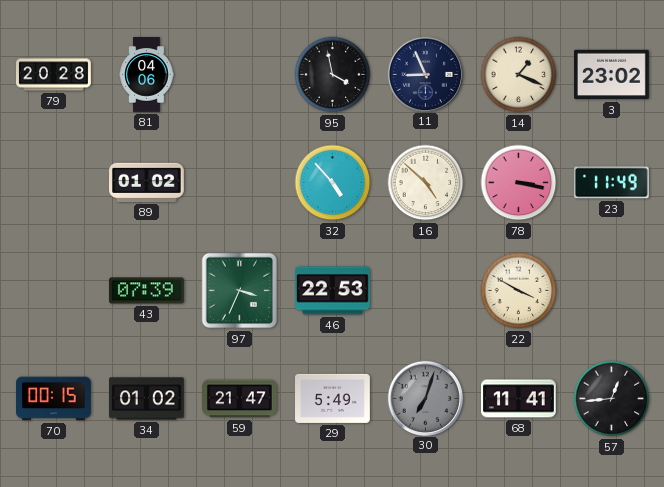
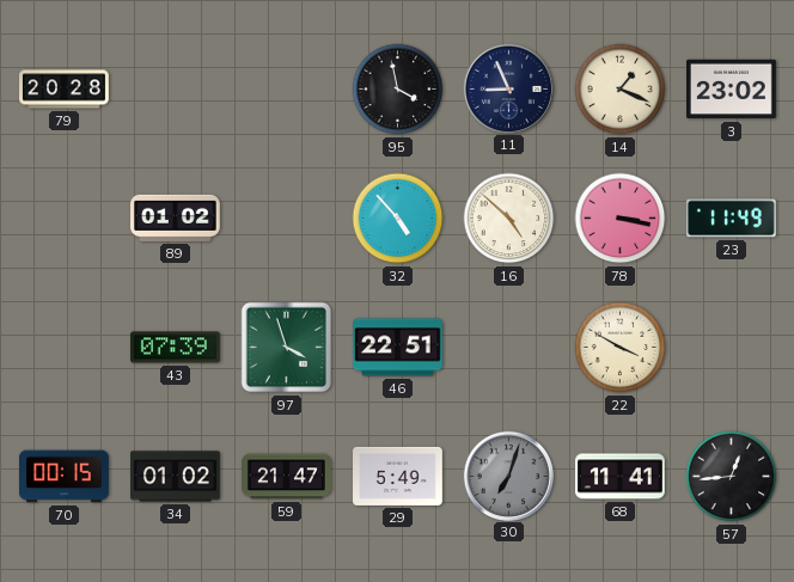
81: 04:06 -> none
97: 3:34 -> 3:57
46: 22:53 -> 22:51
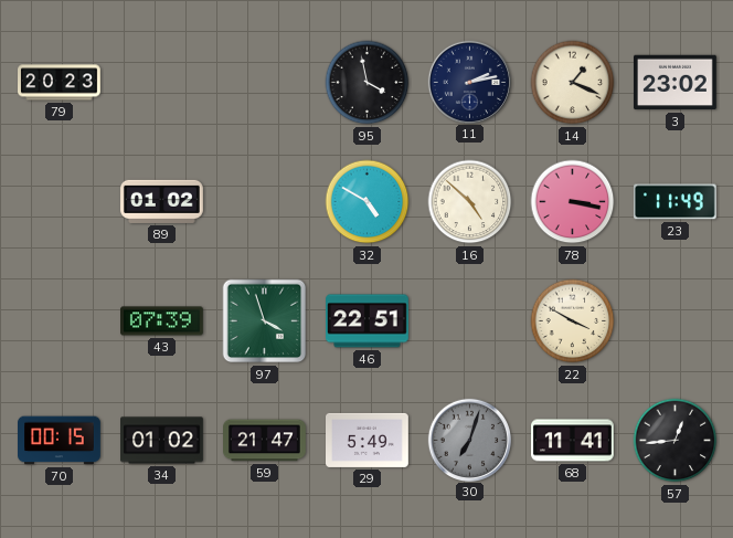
79: 20:28 -> 20:23
11: 8:56 -> 2:13
32: 4:53 -> 4:50
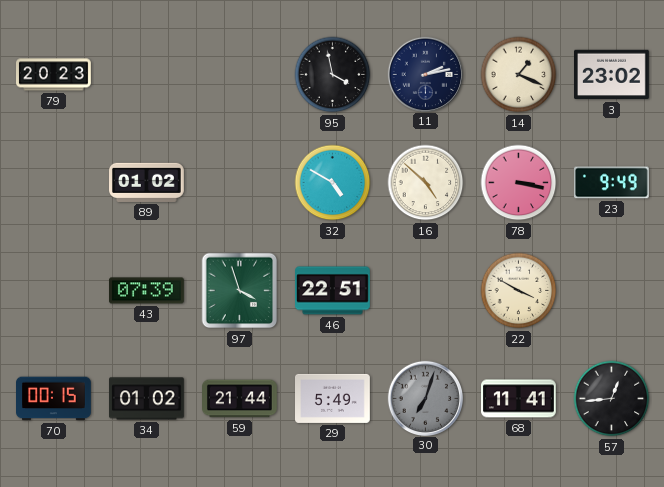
23: 11:49 -> 9:49
59: 21:47 -> 21:44
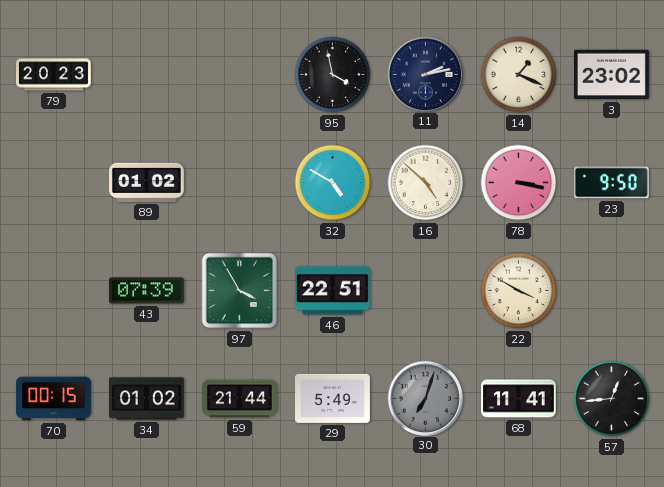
23: 9:49 -> 9:50
97: 3:57 -> 3:55
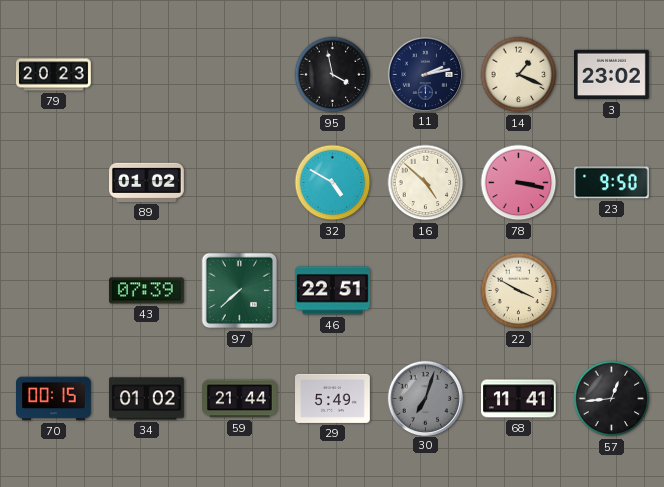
97: 3:55 -> 7:38
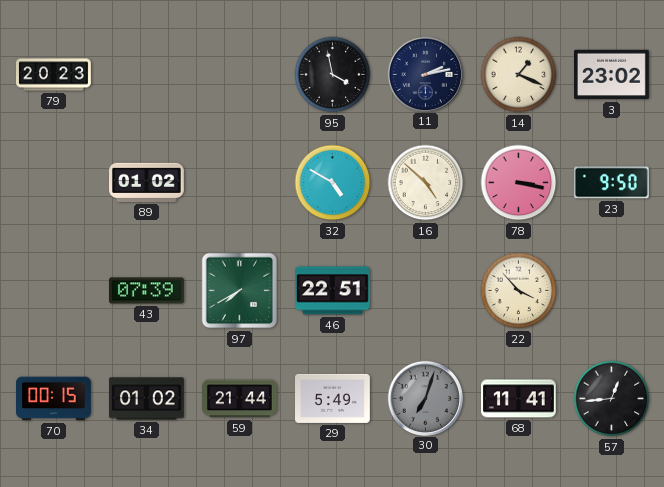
97: 7:38 -> 7:40
22: 3:50 -> 3:53
